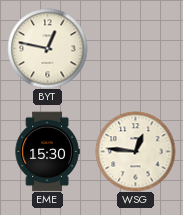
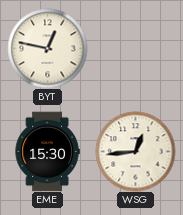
WSG: 12:46 -> 12:44
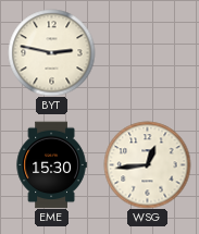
BYT: 12:47 -> 2:47
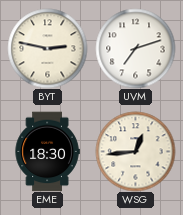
UVM: none -> 7:12
EME: 15:30 -> 18:30
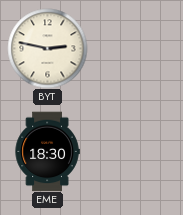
UVM: 7:12 -> none
WSG: 12:44 -> none
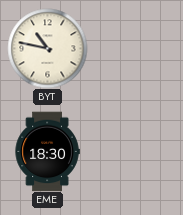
BYT: 2:47 -> 10:47
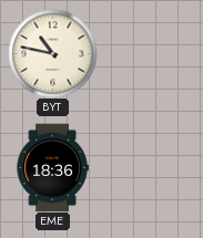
EME: 18:30 -> 18:36
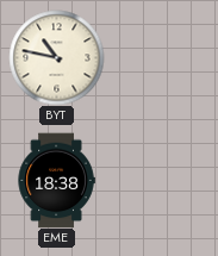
EME: 18:36 -> 18:38
